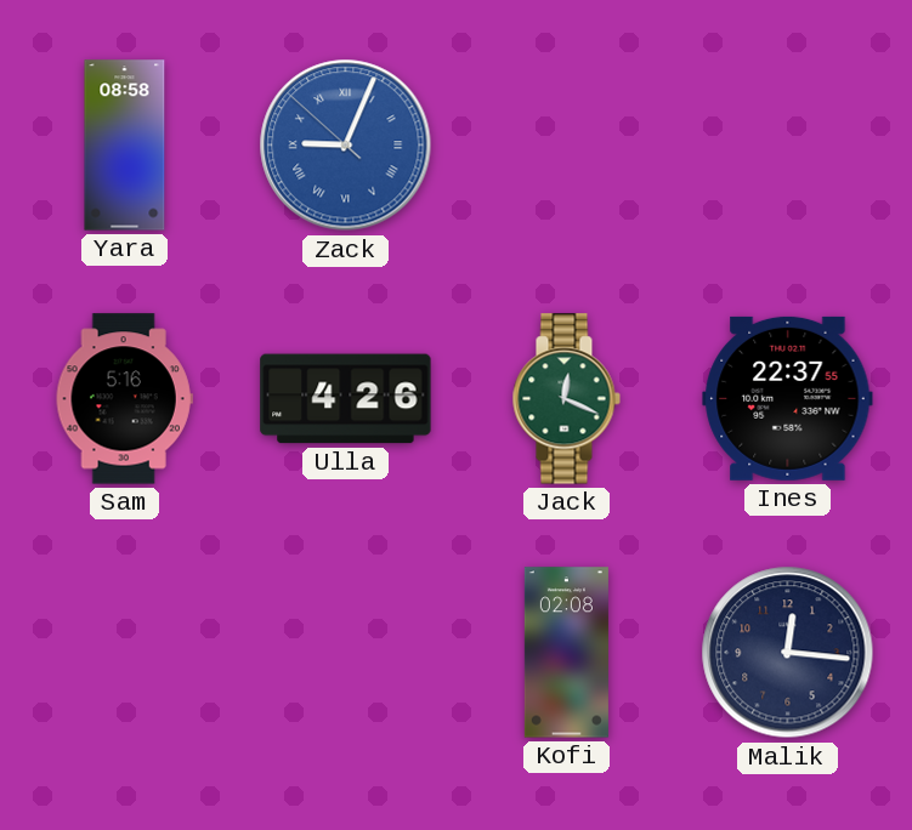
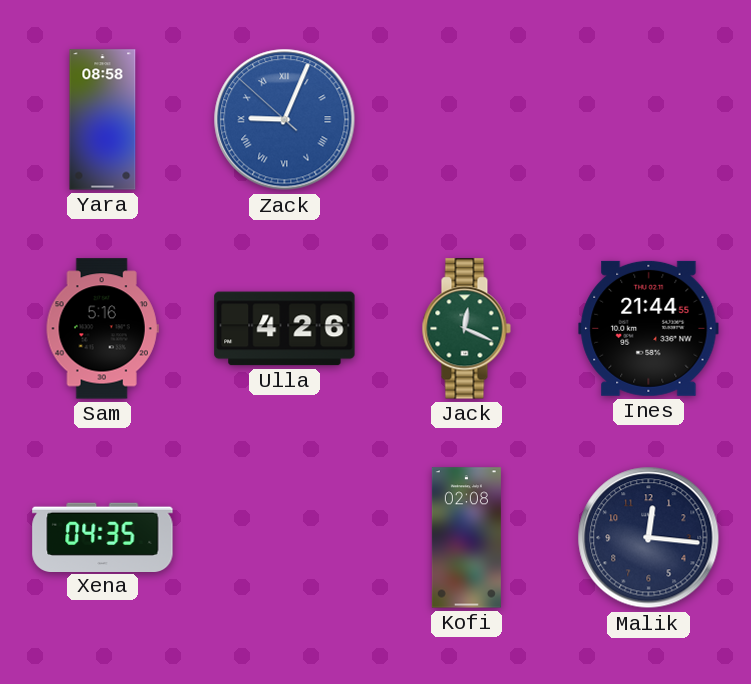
Ines: 22:37 -> 21:44
Xena: none -> 04:35
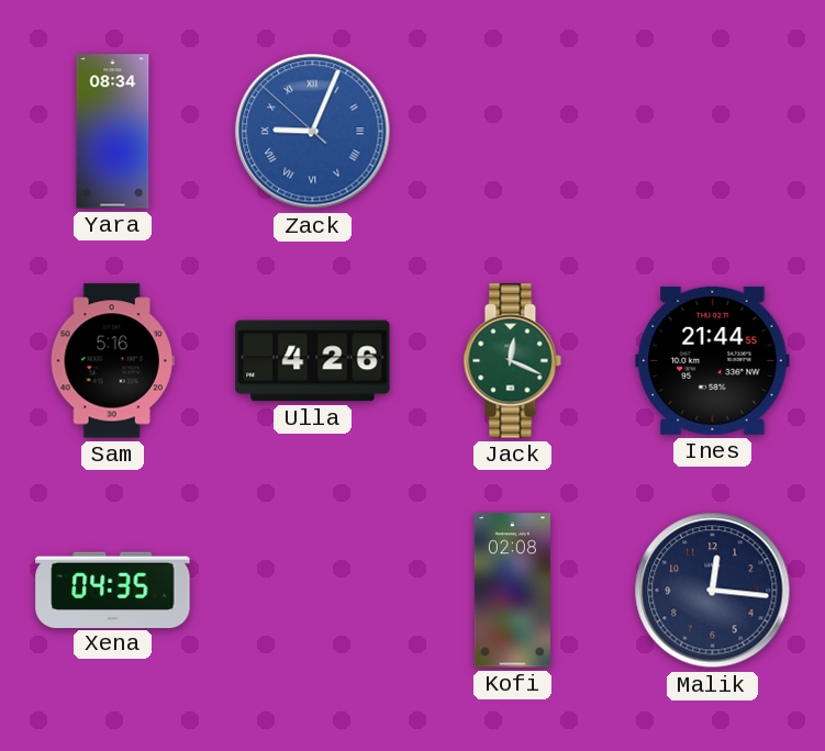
Yara: 08:58 -> 08:34
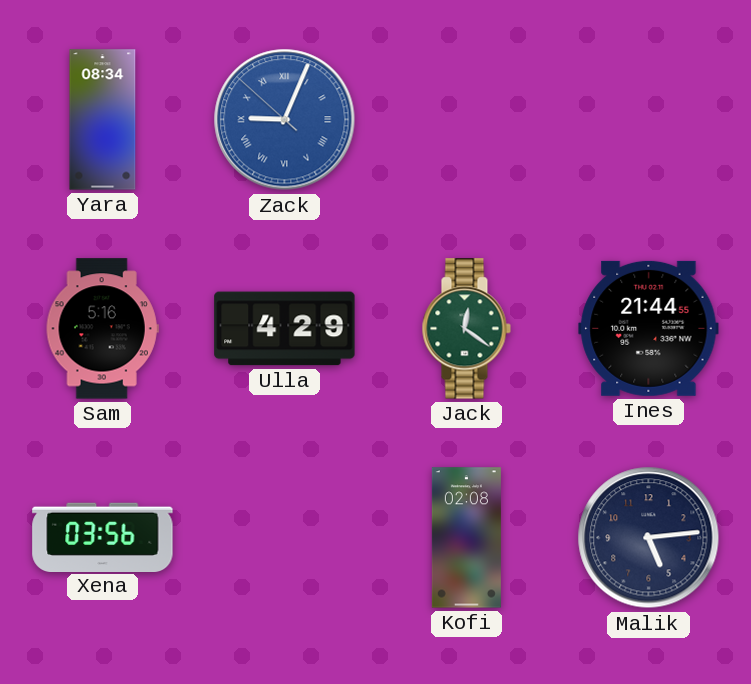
Ulla: 4:26 -> 4:29
Jack: 12:19 -> 12:21
Xena: 04:35 -> 03:56
Malik: 12:16 -> 5:14
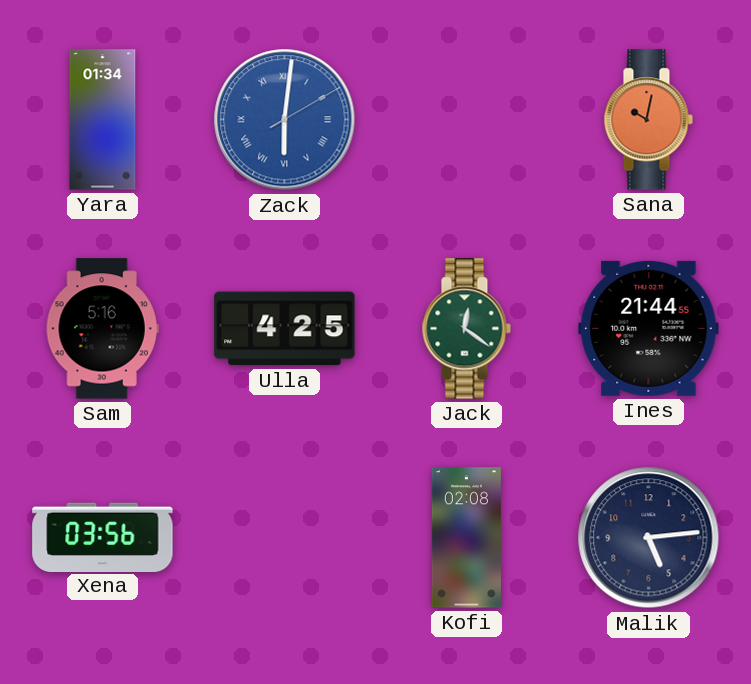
Yara: 08:34 -> 01:34
Zack: 9:03 -> 6:01
Sana: none -> 10:02
Ulla: 4:29 -> 4:25
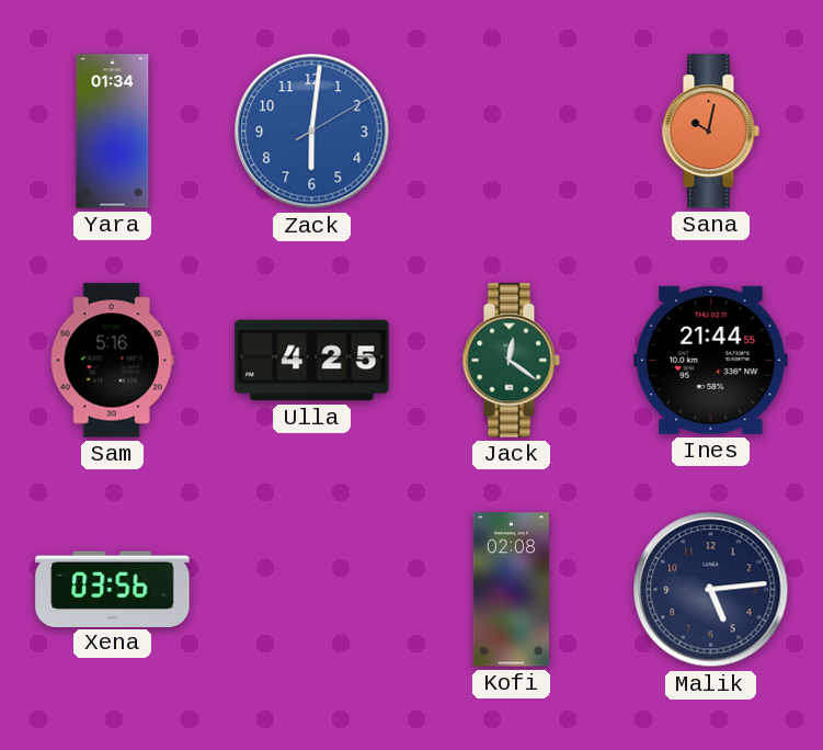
Zack numerals: Roman -> Arabic
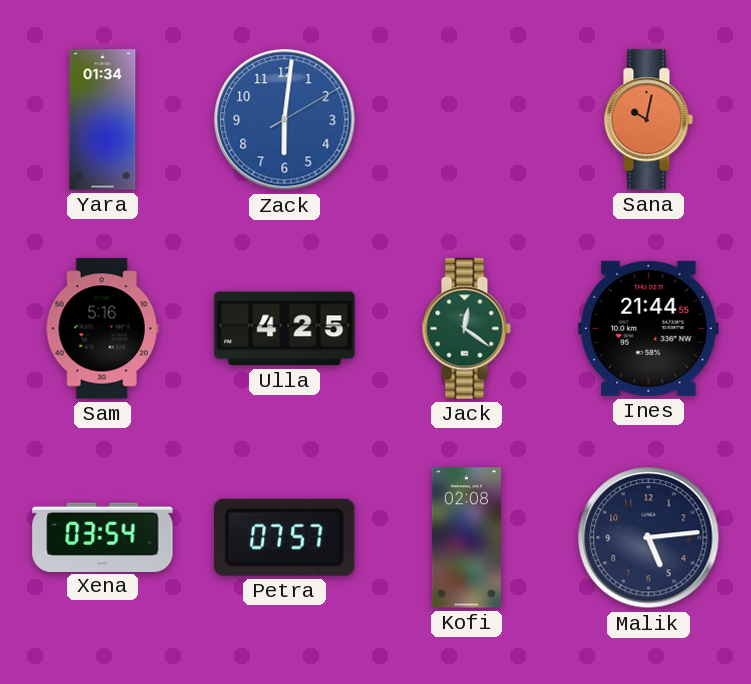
Xena: 03:56 -> 03:54
Petra: none -> 07:57
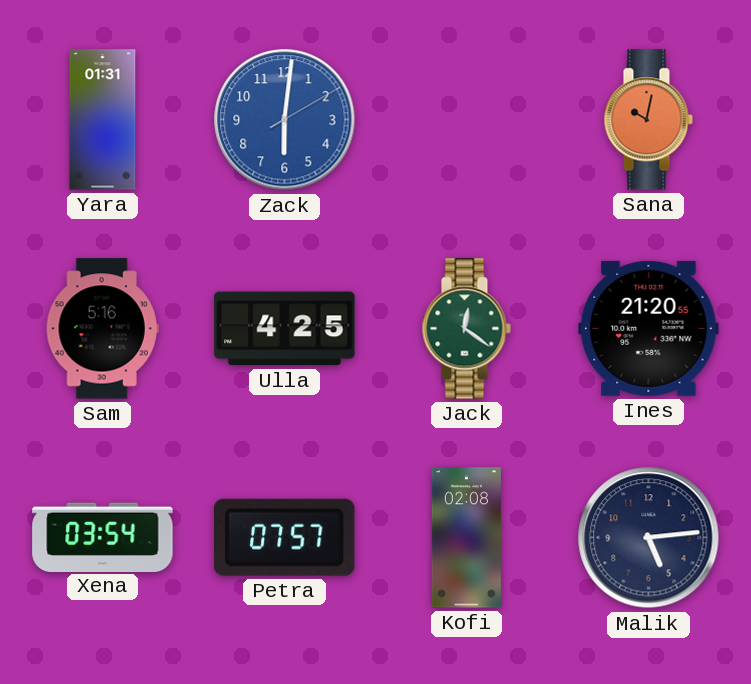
Yara: 01:34 -> 01:31
Ines: 21:44 -> 21:20
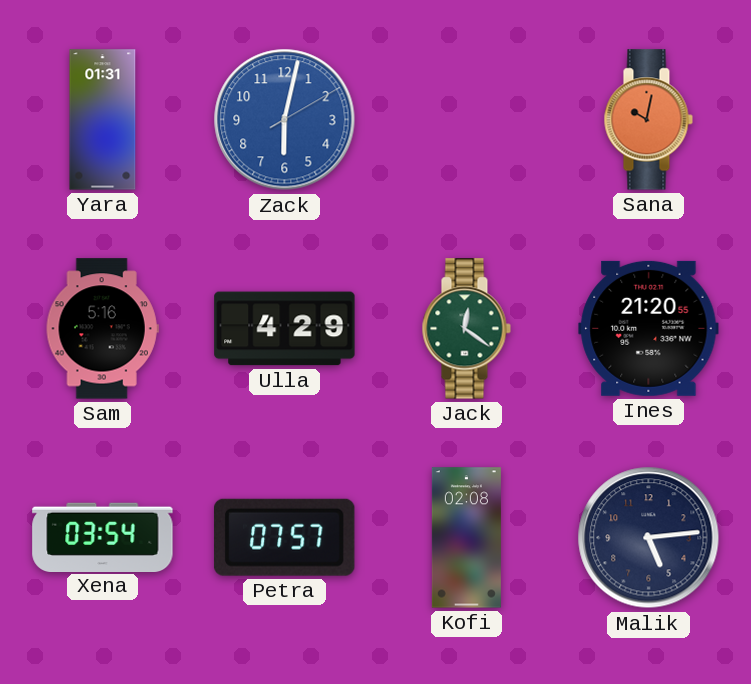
Zack: 6:01 -> 6:02
Ulla: 4:25 -> 4:29
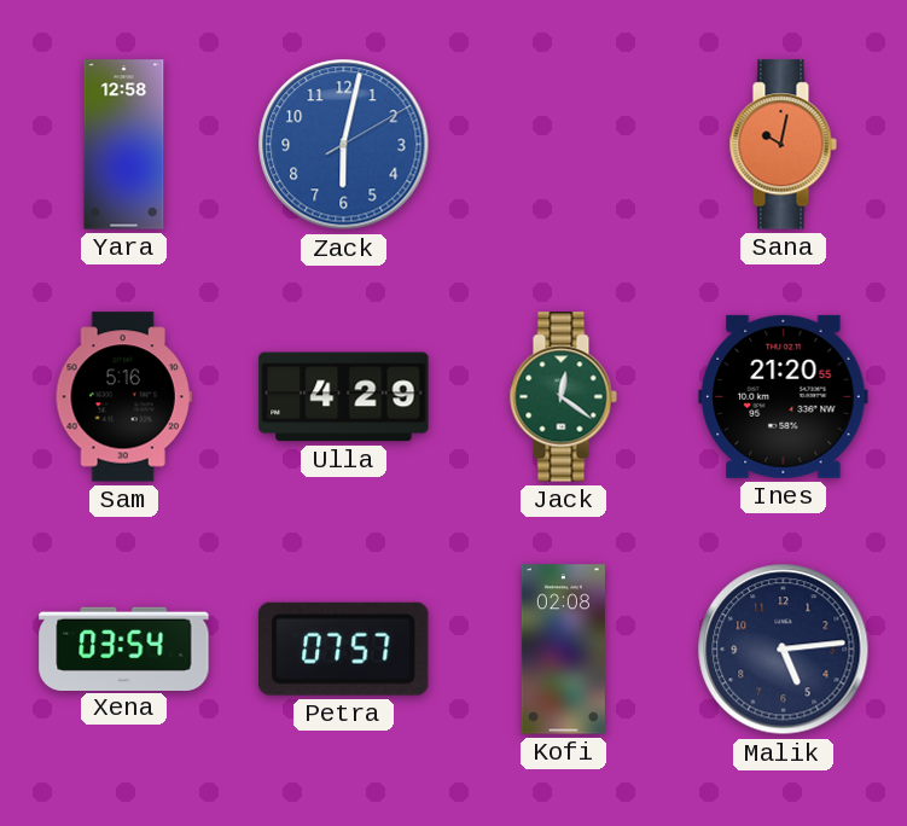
Yara: 01:31 -> 12:58
